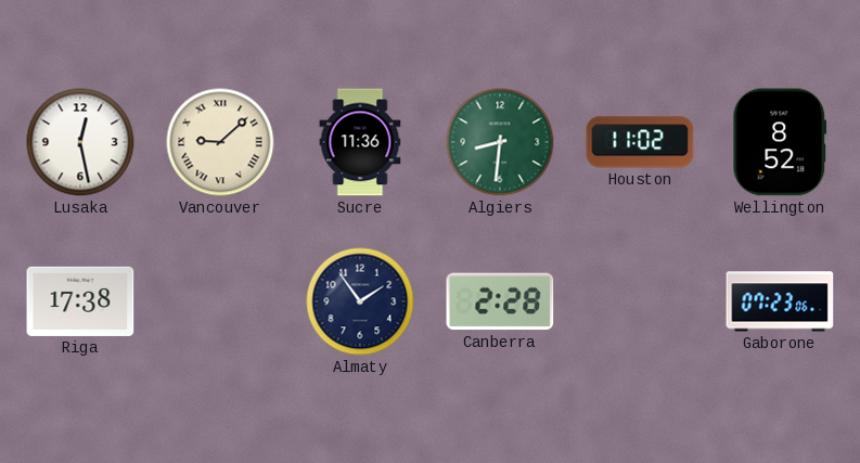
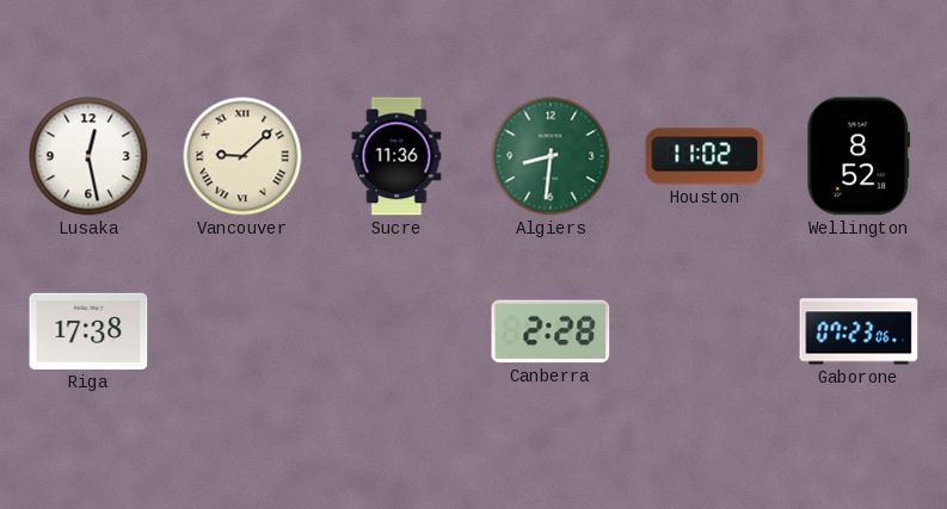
Almaty: 1:54 -> none
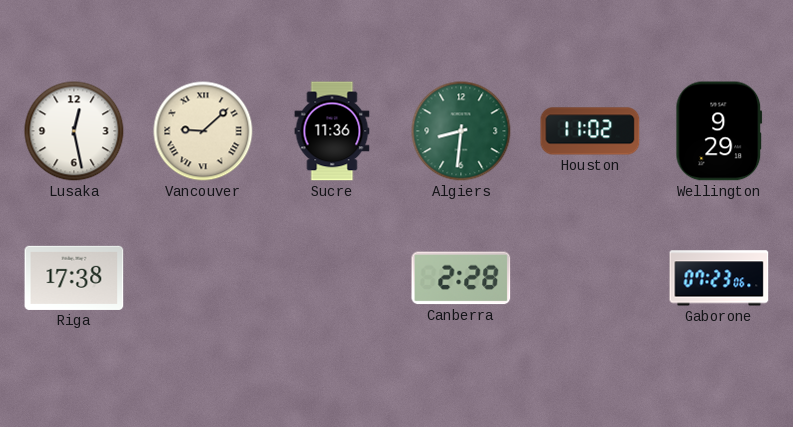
Wellington: 8:52 -> 9:29
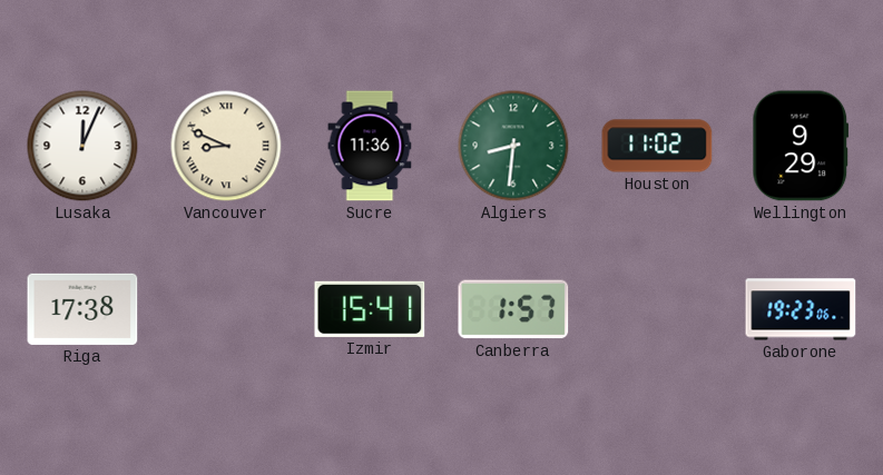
Lusaka: 12:28 -> 12:04
Vancouver: 9:08 -> 8:49
Izmir: none -> 15:41
Canberra: 2:28 -> 1:57
Gaborone: 07:23 -> 19:23
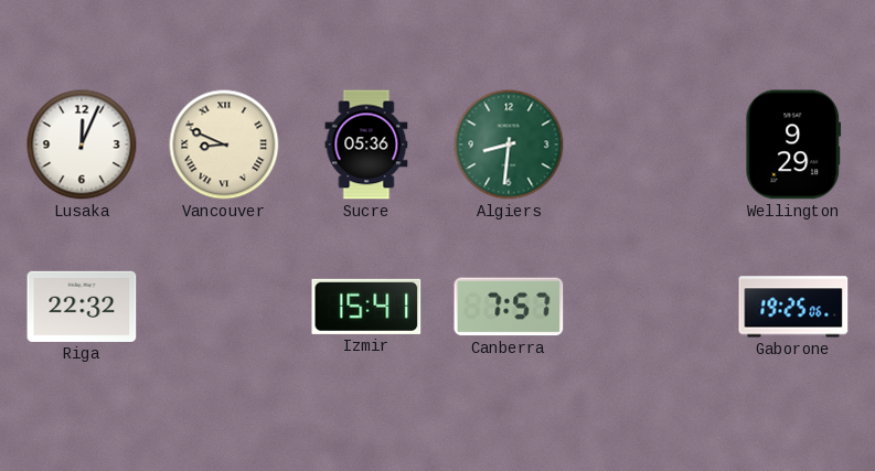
Sucre: 11:36 -> 05:36
Houston: 11:02 -> none
Riga: 17:38 -> 22:32
Canberra: 1:57 -> 7:57
Gaborone: 19:23 -> 19:25
